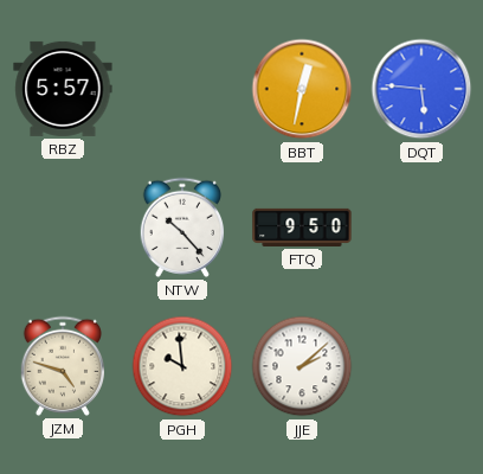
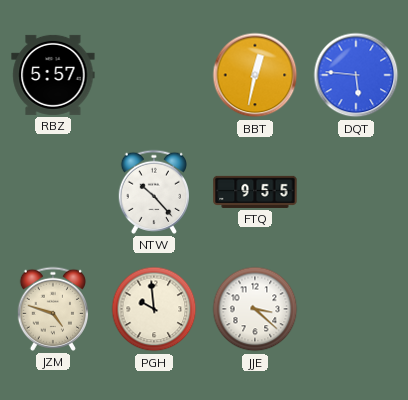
FTQ: 9:50 -> 9:55
JJE: 2:08 -> 3:22
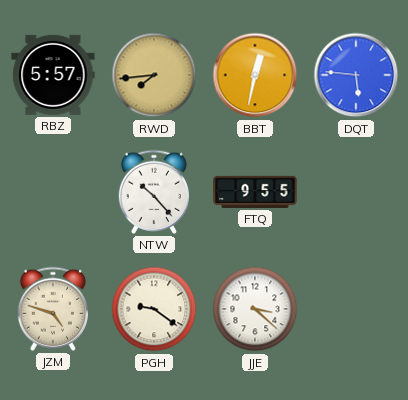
RWD: none -> 7:44
PGH: 9:59 -> 9:21
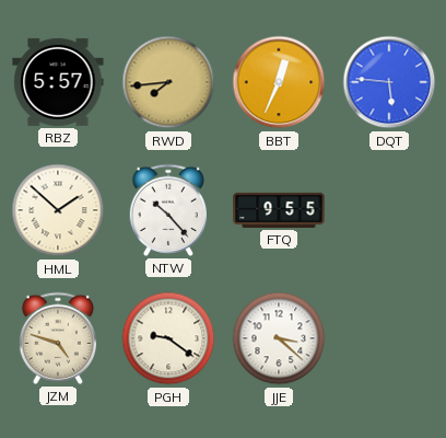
BBT: 12:32 -> 12:34
HML: none -> 1:52
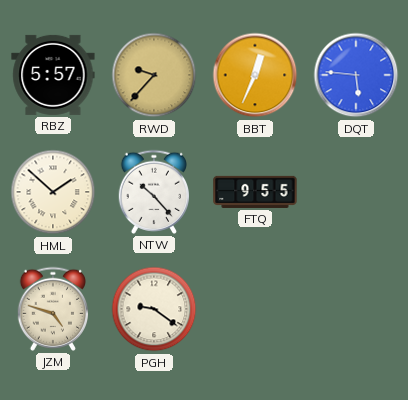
RWD: 7:44 -> 9:37
JJE: 3:22 -> none
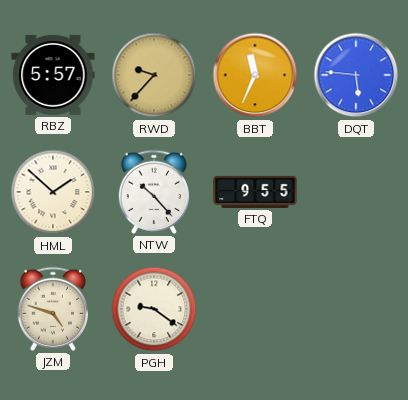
BBT: 12:34 -> 11:34
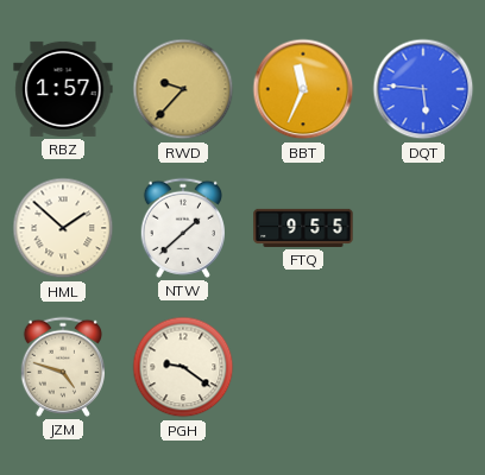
RBZ: 5:57 -> 1:57
NTW: 10:23 -> 1:38
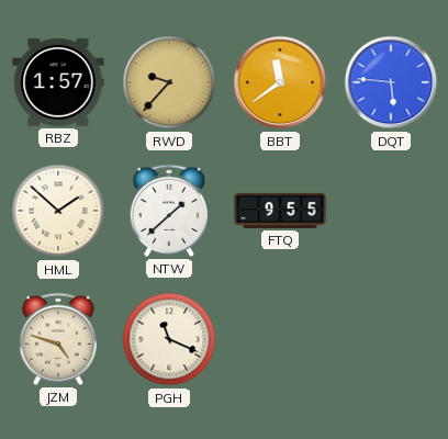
BBT: 11:34 -> 11:39
PGH: 9:21 -> 11:19
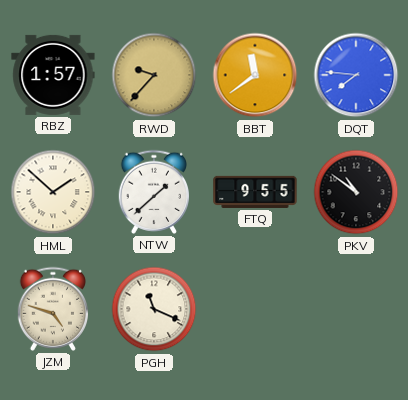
DQT: 5:46 -> 7:46
PKV: none -> 10:51
